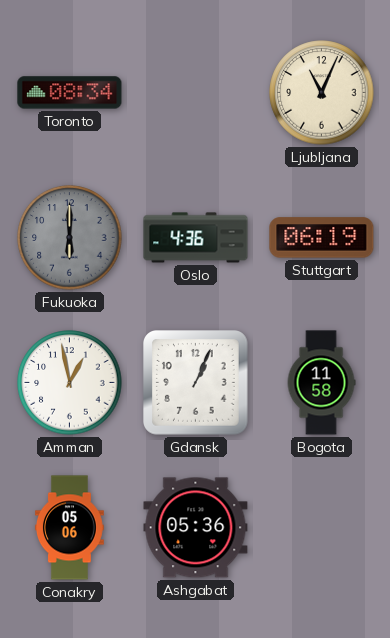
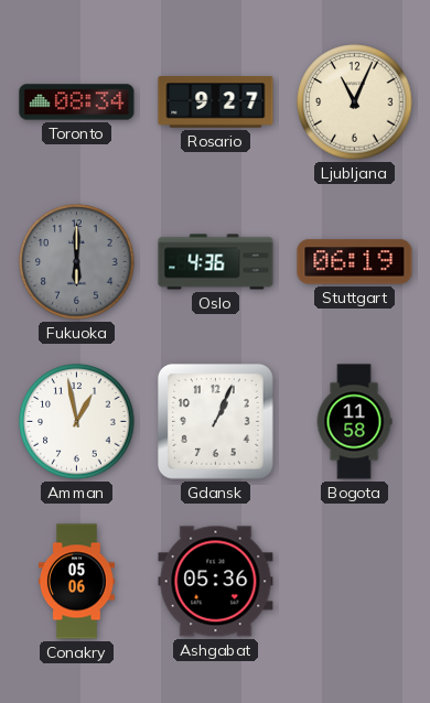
Rosario: none -> 9:27
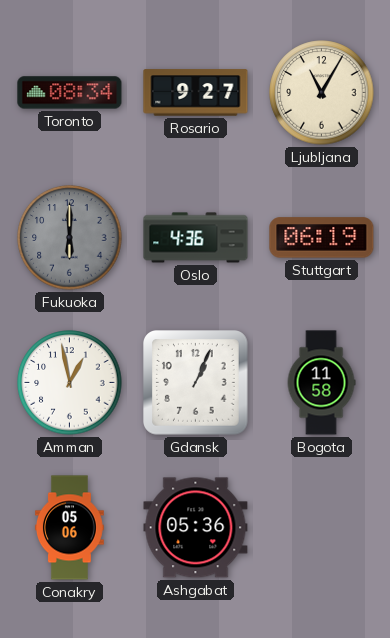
Ljubljana: 11:04 -> 11:05
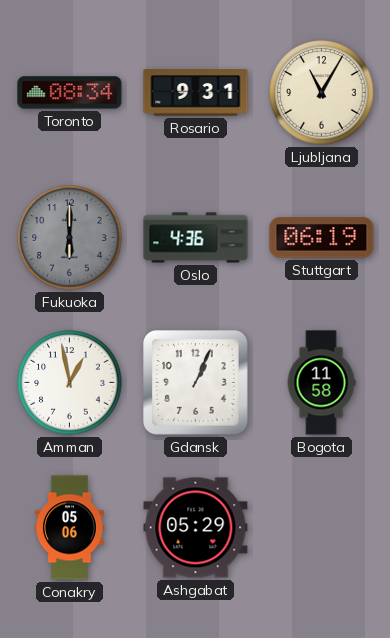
Rosario: 9:27 -> 9:31
Ashgabat: 05:36 -> 05:29
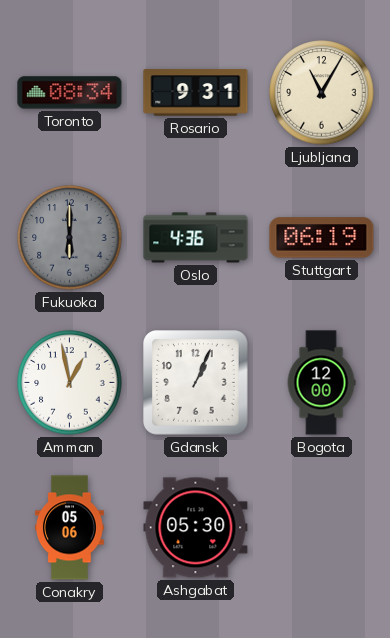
Bogota: 11:58 -> 12:00
Ashgabat: 05:29 -> 05:30
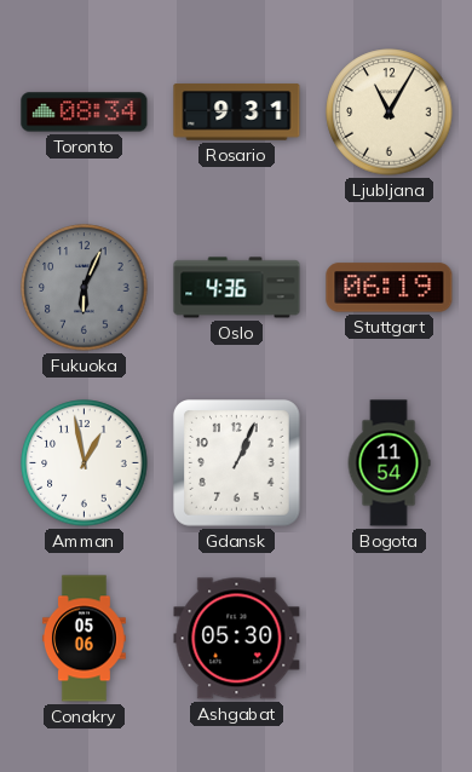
Fukuoka: 6:00 -> 6:04
Bogota: 12:00 -> 11:54
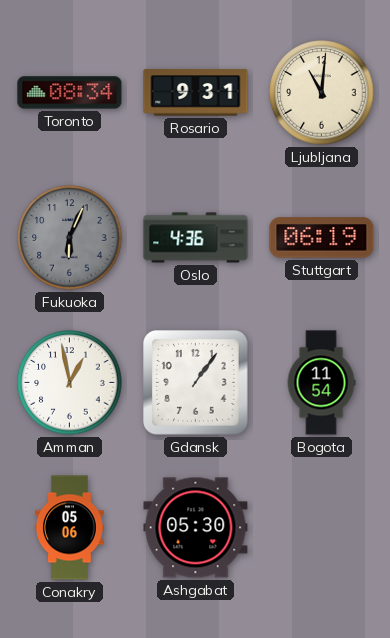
Ljubljana: 11:05 -> 11:01
Gdansk: 1:04 -> 1:06
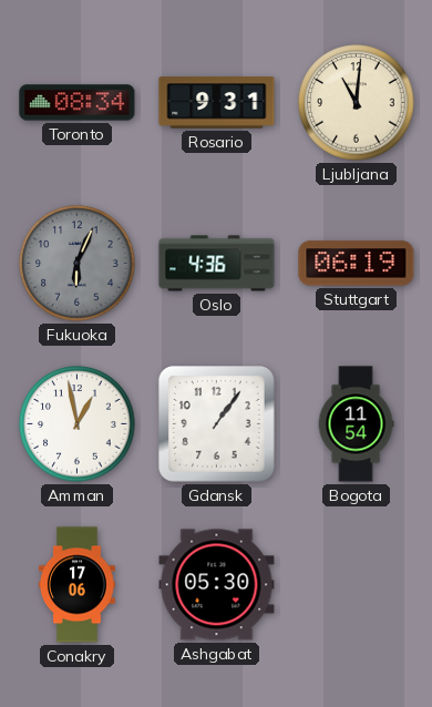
Conakry: 05:06 -> 17:06
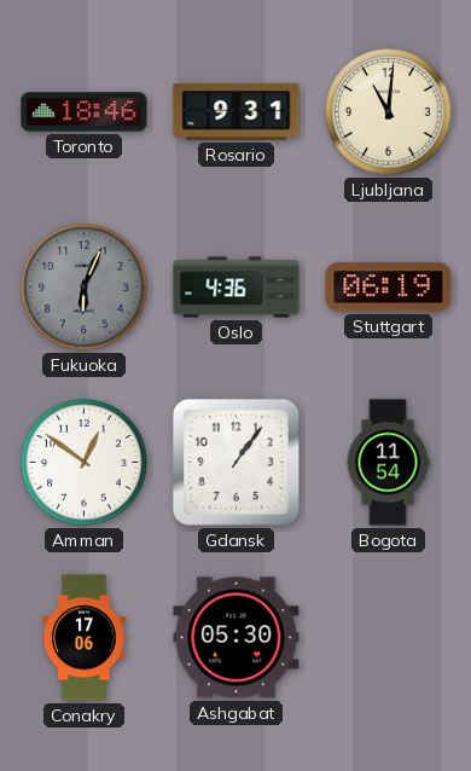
Toronto: 08:34 -> 18:46
Amman: 12:58 -> 12:51
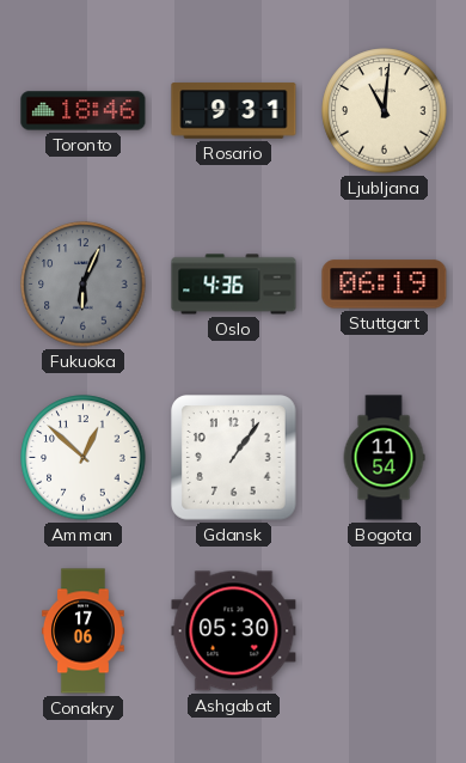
Amman: 12:51 -> 12:52
